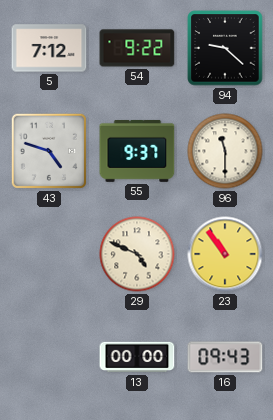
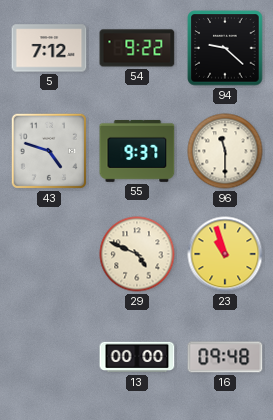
23: 10:54 -> 10:57
16: 09:43 -> 09:48
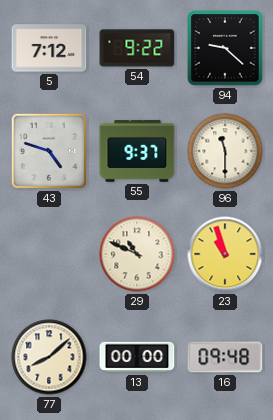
29: 4:49 -> 10:49
77: none -> 8:08
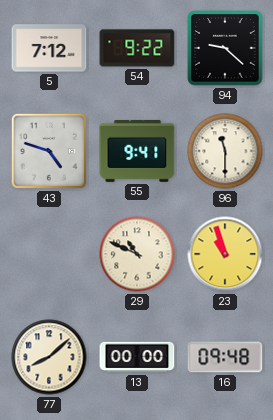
55: 9:37 -> 9:41
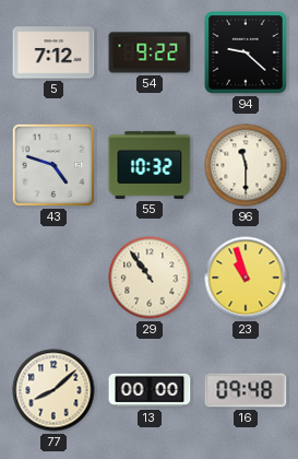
55: 9:41 -> 10:32
29: 10:49 -> 10:54
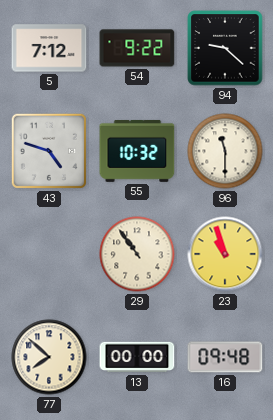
77: 8:08 -> 7:52
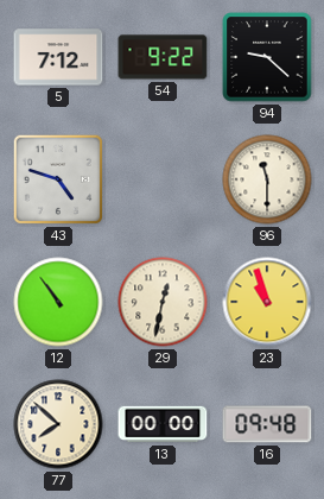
55: 10:32 -> none
12: none -> 10:54
29: 10:54 -> 12:32
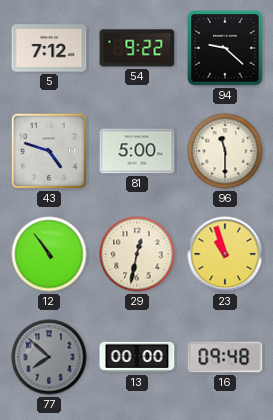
81: none -> 5:00
77 dial: cream -> grey
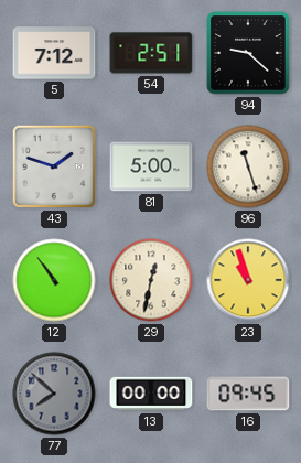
54: 9:22 -> 2:51
43: 4:48 -> 1:48
96: 11:30 -> 11:27
16: 09:48 -> 09:45
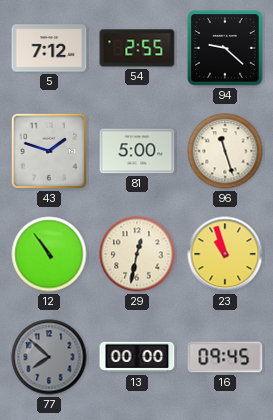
54: 2:51 -> 2:55
